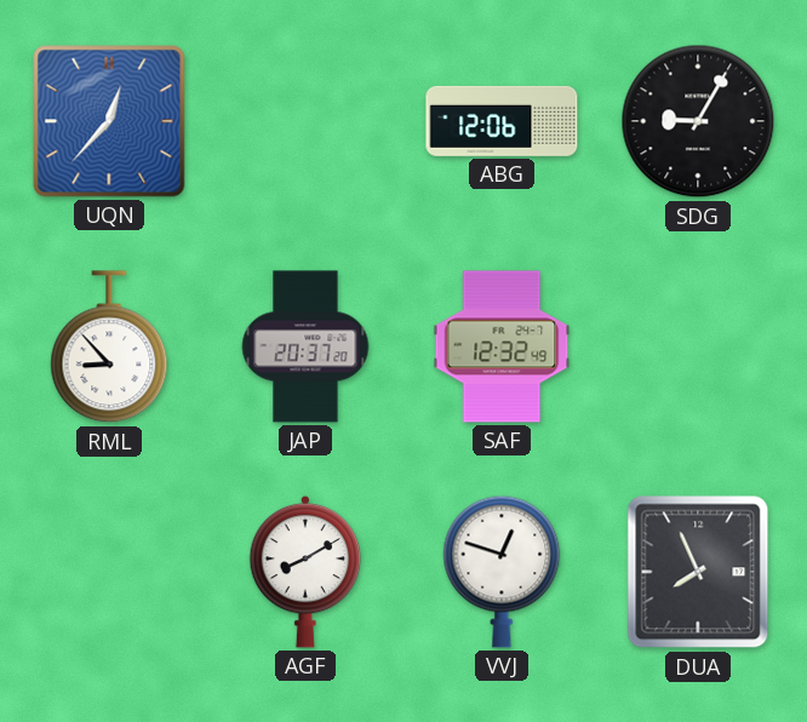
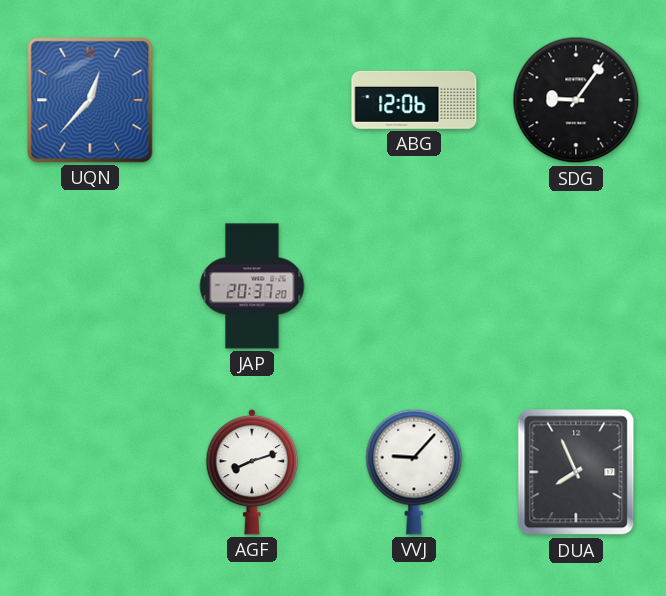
SDG: 9:05 -> 9:06
RML: 8:53 -> none
SAF: 12:32 -> none
AGF: 8:10 -> 8:12
VVJ: 12:48 -> 9:07
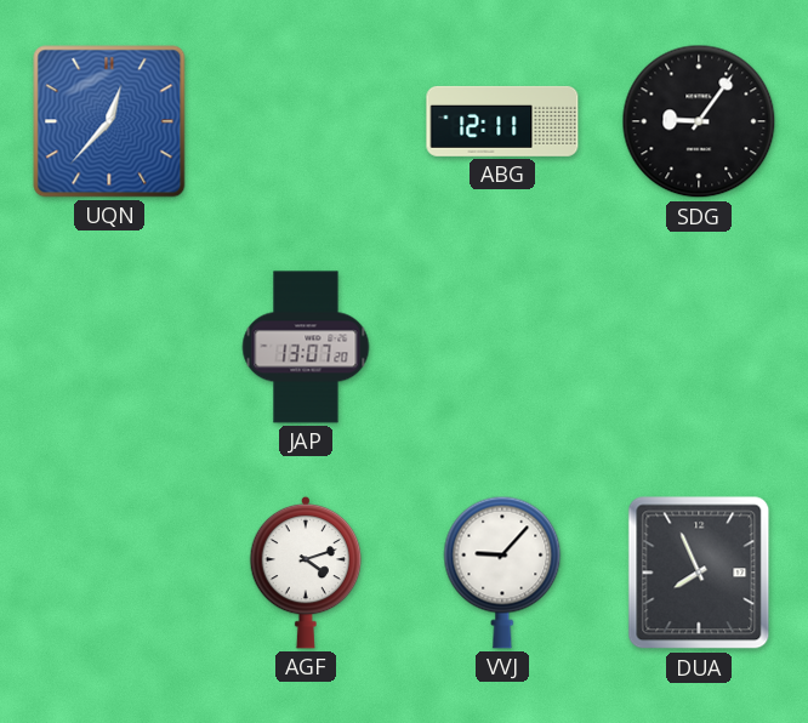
ABG: 12:06 -> 12:11
JAP: 20:37 -> 13:07
AGF: 8:12 -> 4:12
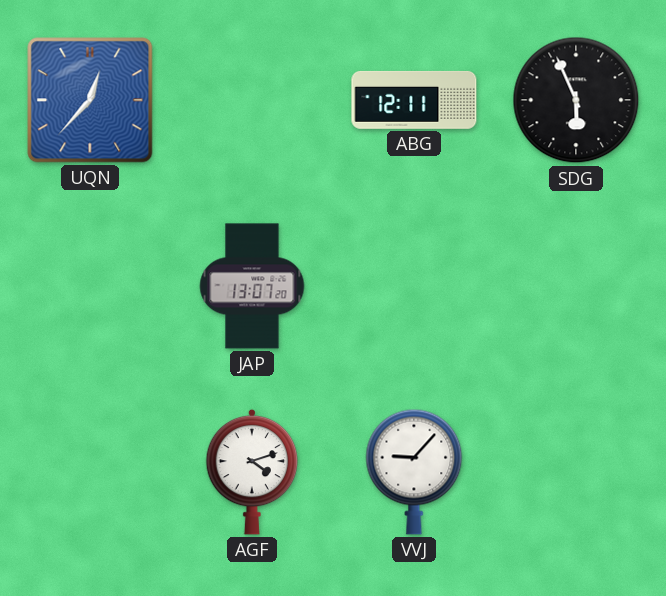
SDG: 9:06 -> 5:56
DUA: 7:56 -> none
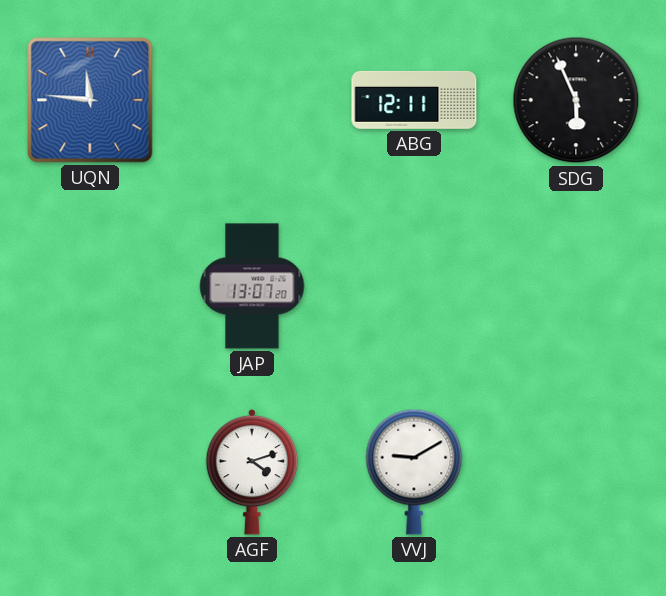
UQN: 12:37 -> 11:46
VVJ: 9:07 -> 9:10
